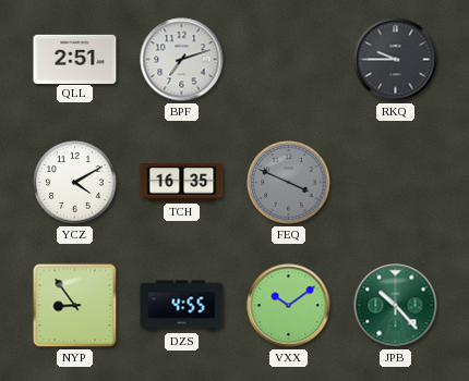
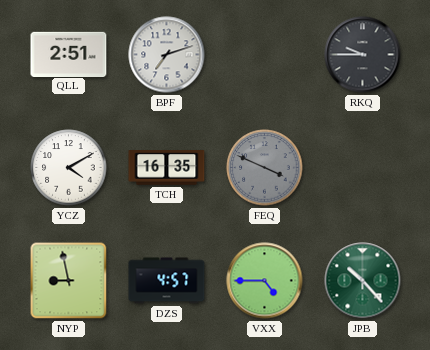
NYP: 8:54 -> 8:58
DZS: 4:55 -> 4:57
VXX: 10:09 -> 4:45
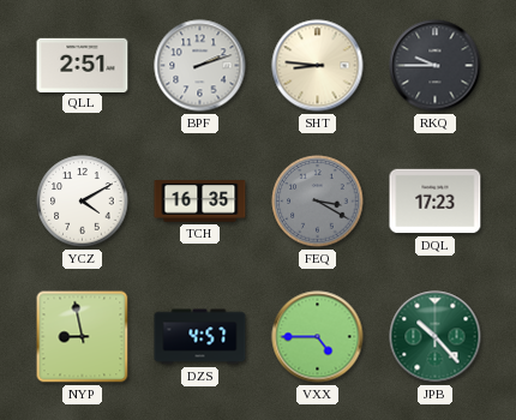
BPF: 7:12 -> 2:12
SHT: none -> 8:46
FEQ: 3:49 -> 3:20
DQL: none -> 17:23
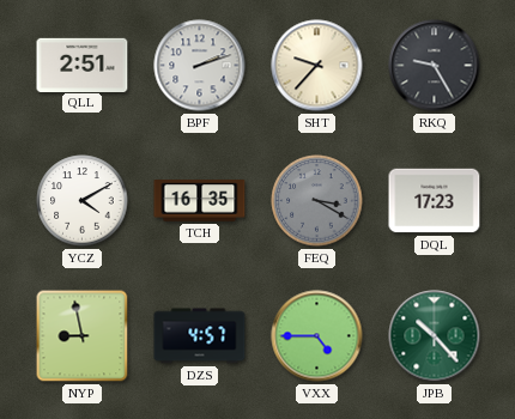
SHT: 8:46 -> 9:37
RKQ: 9:45 -> 9:25
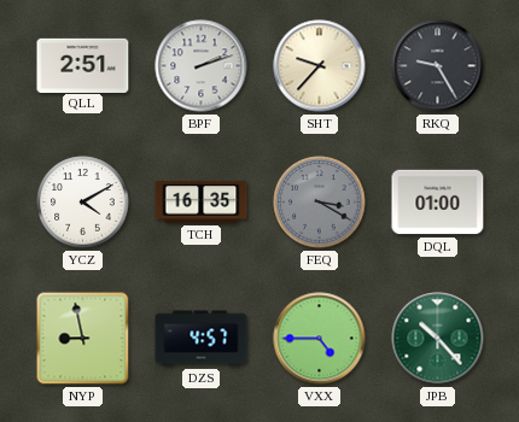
DQL: 17:23 -> 01:00
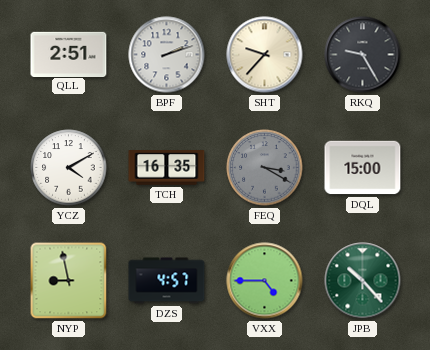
DQL: 01:00 -> 15:00
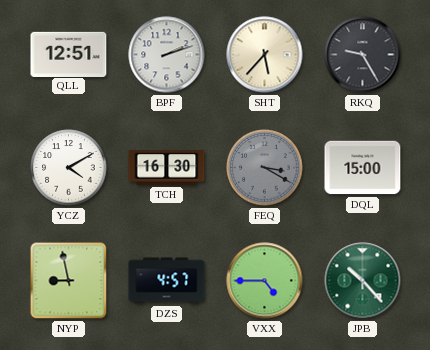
QLL: 2:51 -> 12:51
SHT: 9:37 -> 5:37
TCH: 16:35 -> 16:30
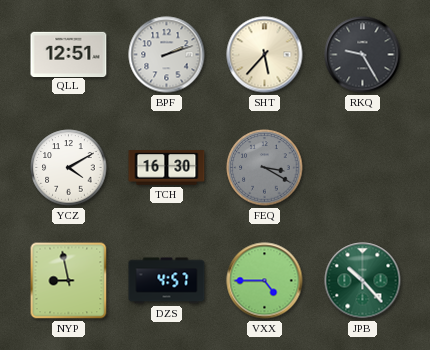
DQL: 15:00 -> none
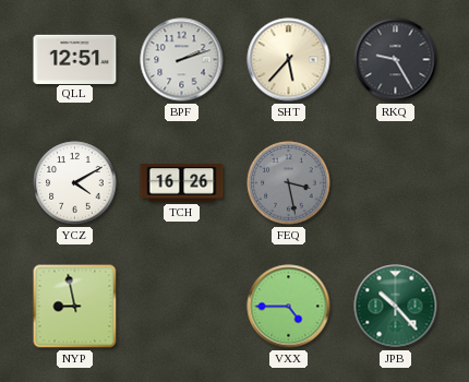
TCH: 16:30 -> 16:26
FEQ: 3:20 -> 3:28
DZS: 4:57 -> none
